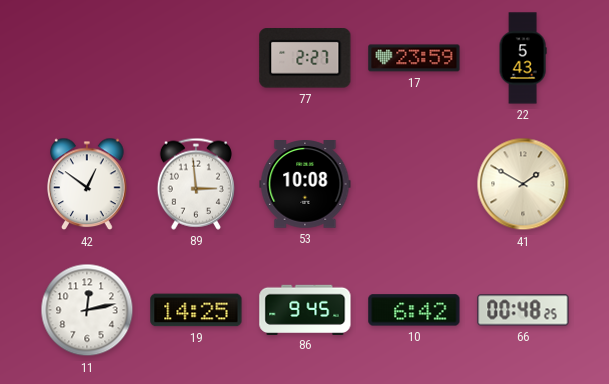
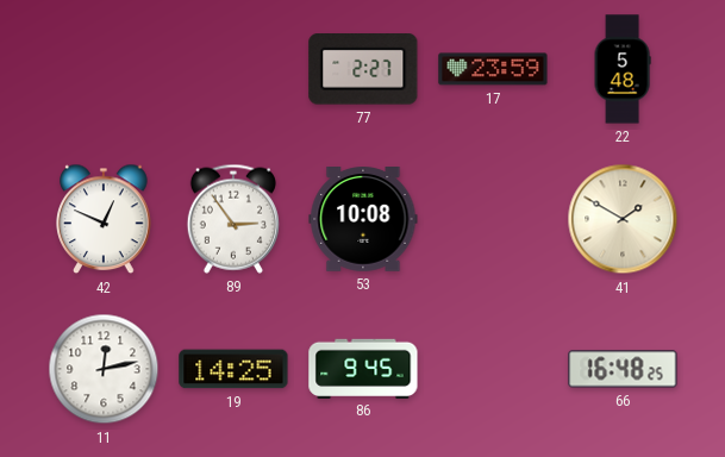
22: 5:43 -> 5:48
42: 12:51 -> 12:49
89: 2:59 -> 2:54
10: 6:42 -> none
66: 00:48 -> 16:48
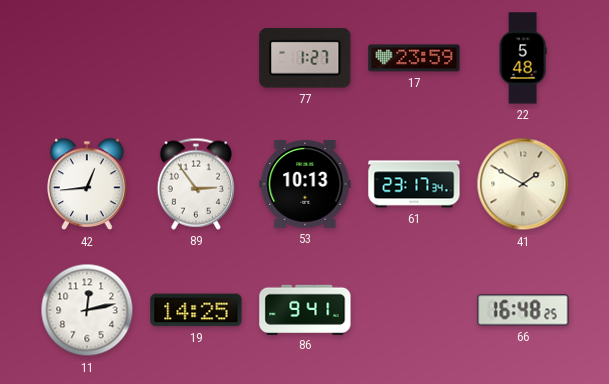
77: 2:27 -> 1:27
42: 12:49 -> 12:44
53: 10:08 -> 10:13
61: none -> 23:17
86: 9:45 -> 9:41
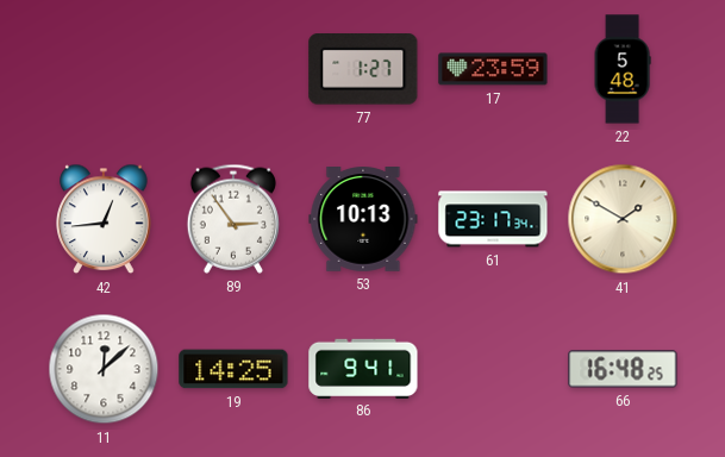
11: 12:13 -> 12:08
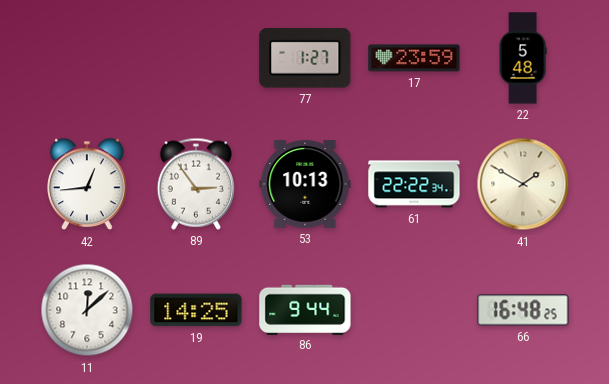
61: 23:17 -> 22:22
86: 9:41 -> 9:44
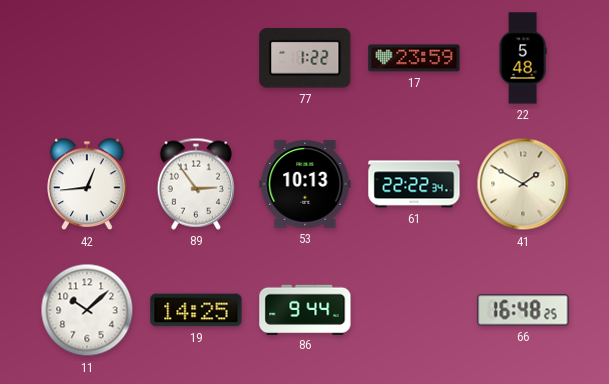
77: 1:27 -> 1:22
11: 12:08 -> 10:08
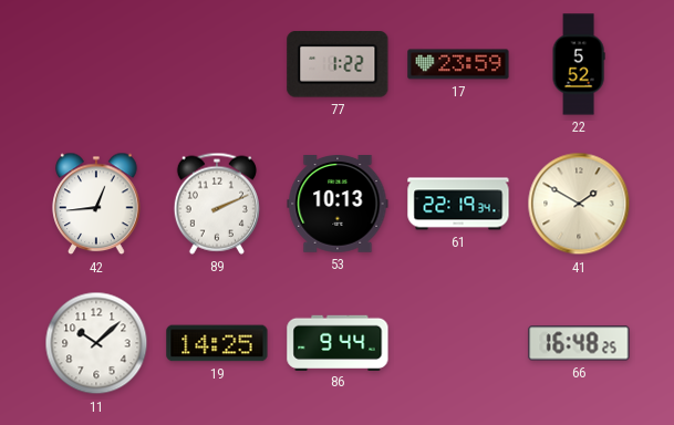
22: 5:48 -> 5:52
89: 2:54 -> 2:11
61: 22:22 -> 22:19
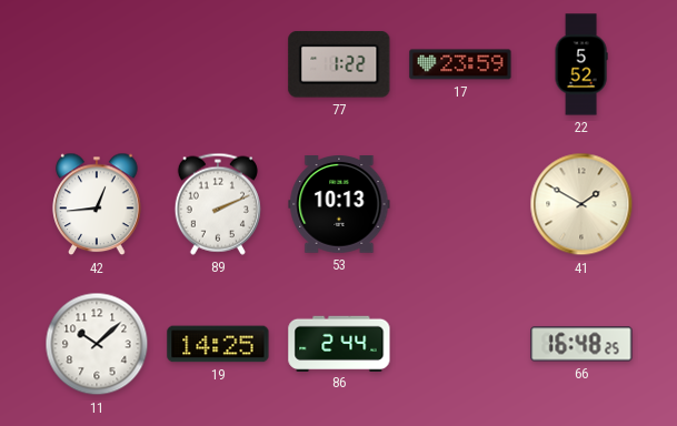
61: 22:19 -> none
86: 9:44 -> 2:44
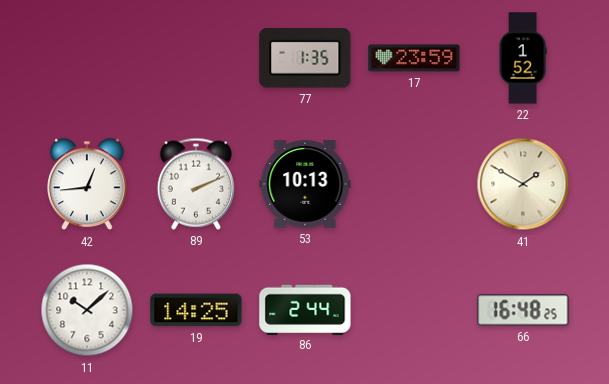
77: 1:22 -> 1:35
22: 5:52 -> 1:52
